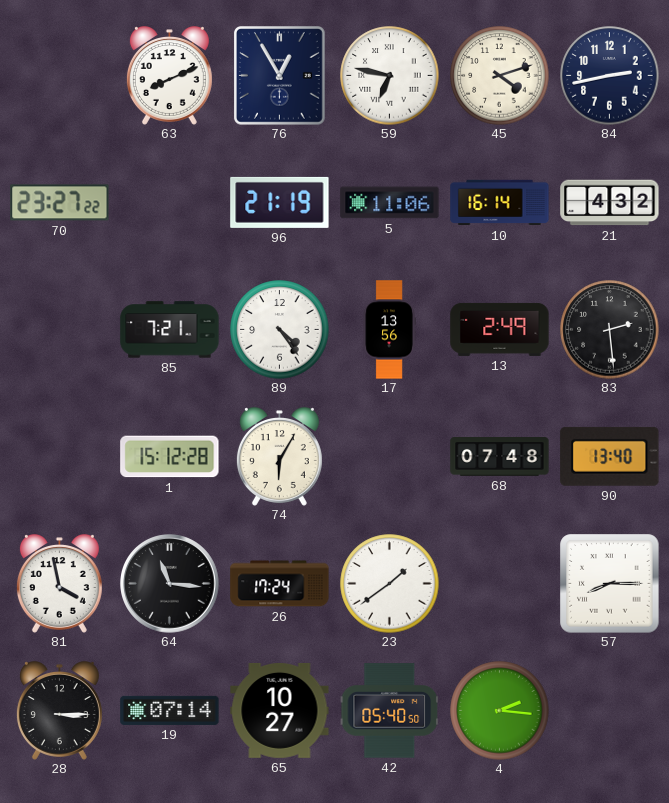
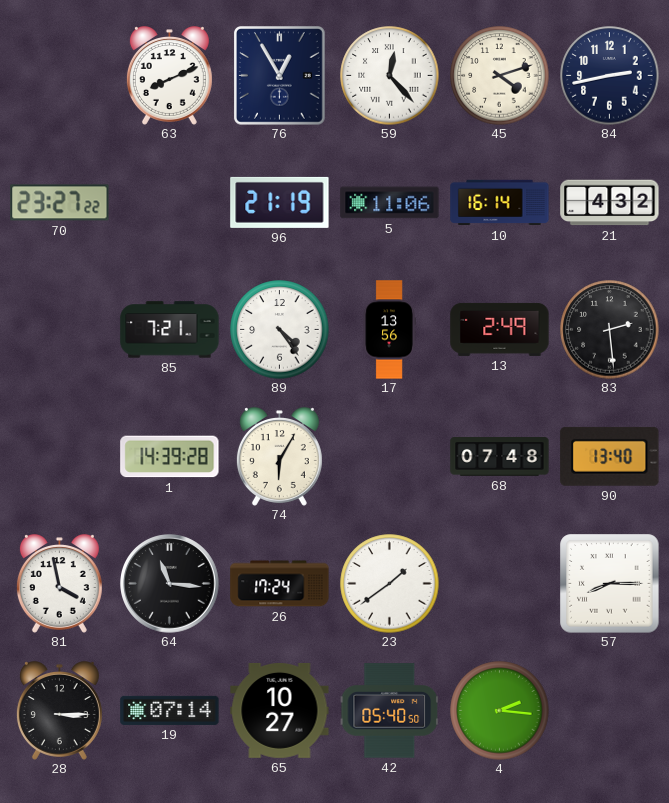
59: 6:47 -> 12:23
1: 15:12 -> 14:39
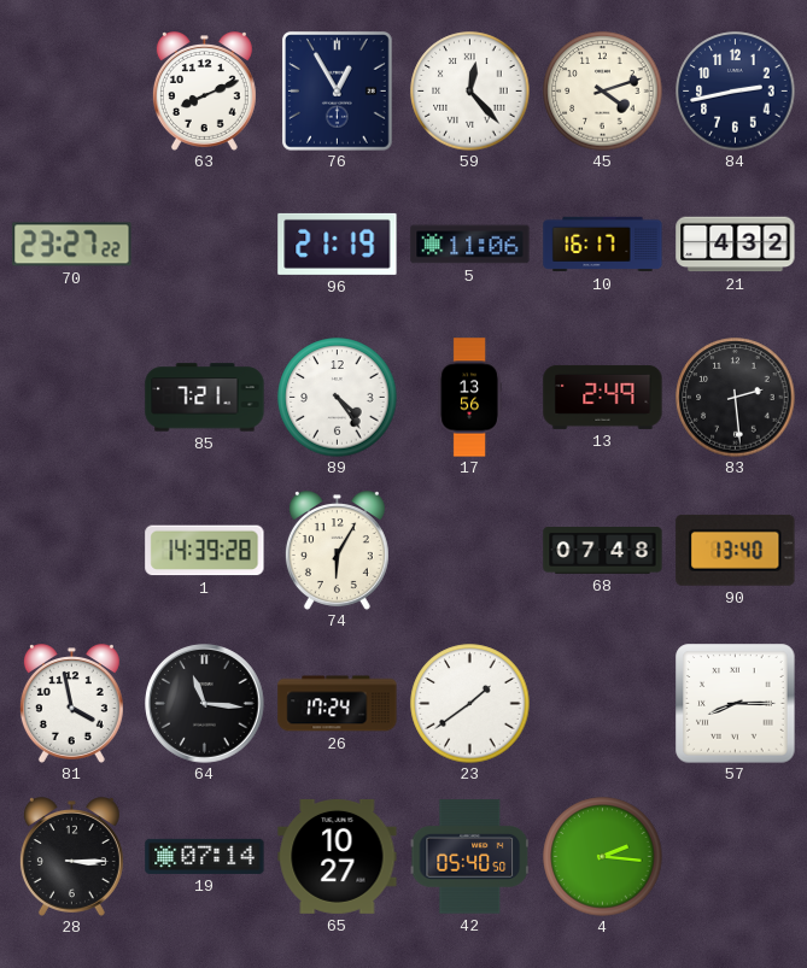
10: 16:14 -> 16:17
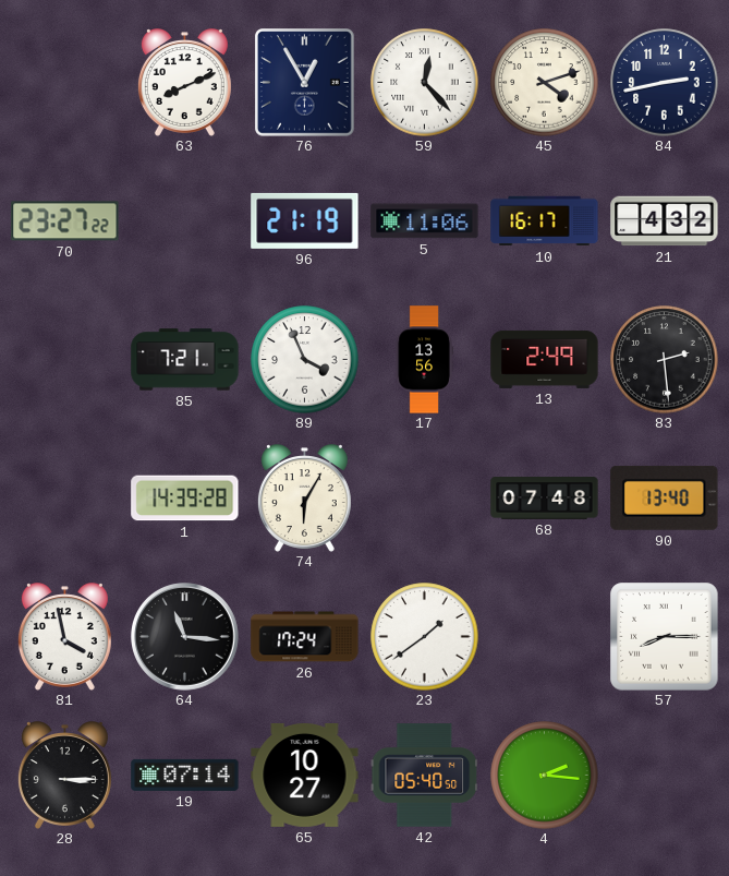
89: 4:24 -> 3:56
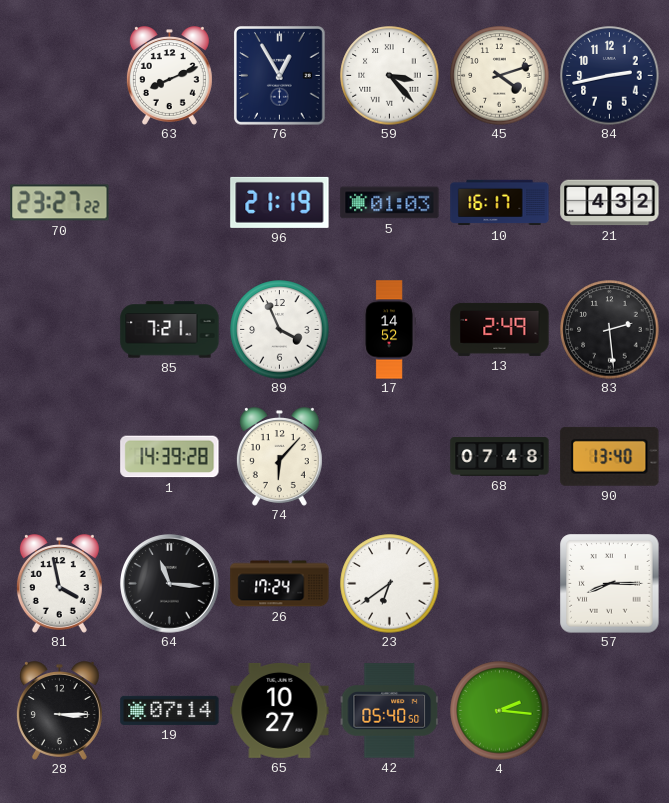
59: 12:23 -> 3:23
5: 11:06 -> 01:03
17: 13:56 -> 14:52
74: 6:05 -> 6:07
23: 1:39 -> 6:39
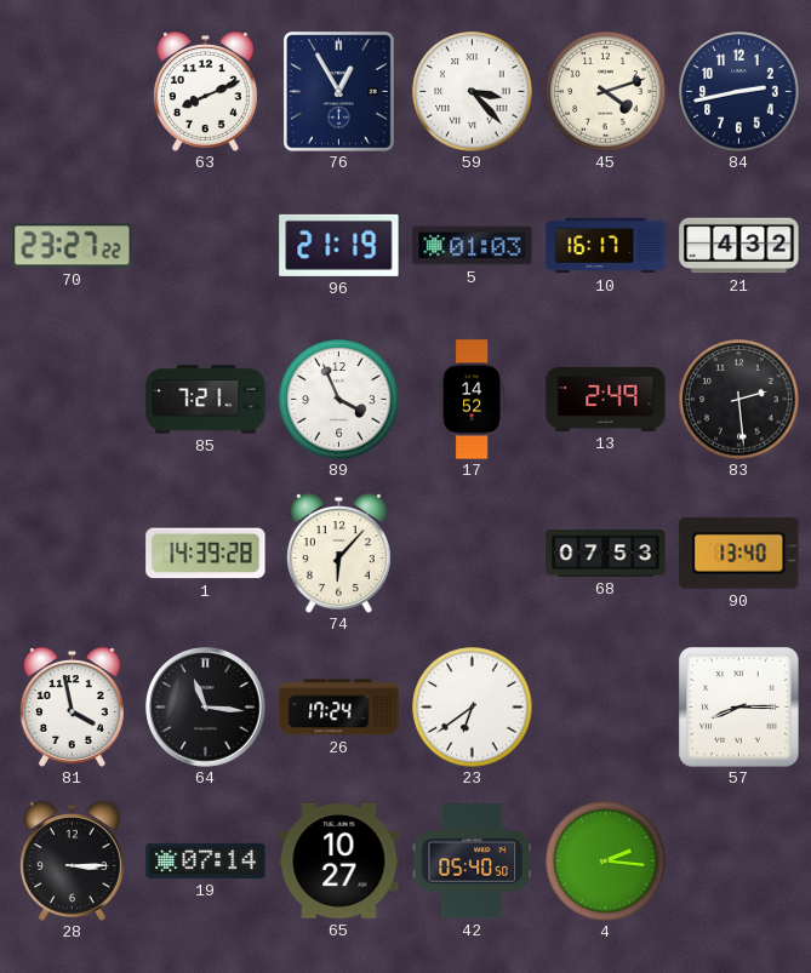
68: 07:48 -> 07:53
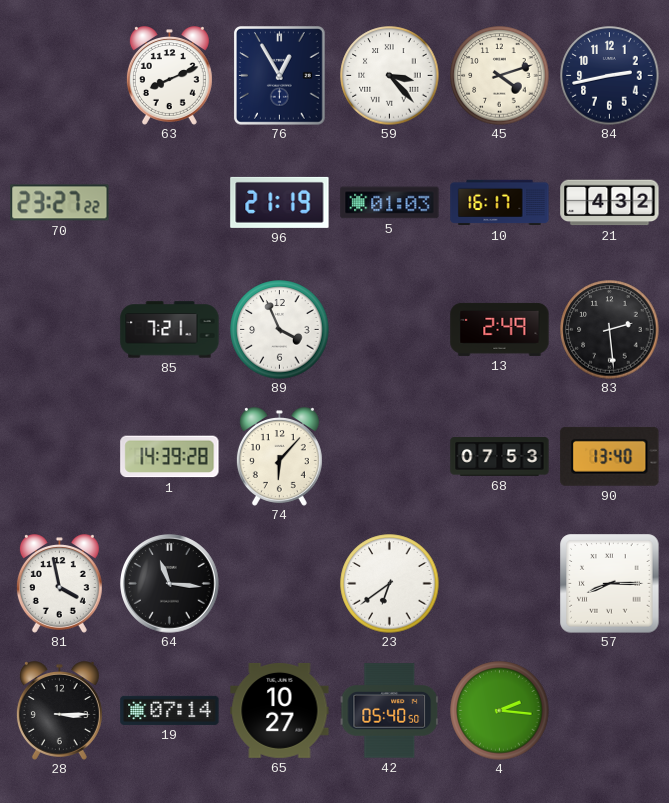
17: 14:52 -> none
26: 17:24 -> none
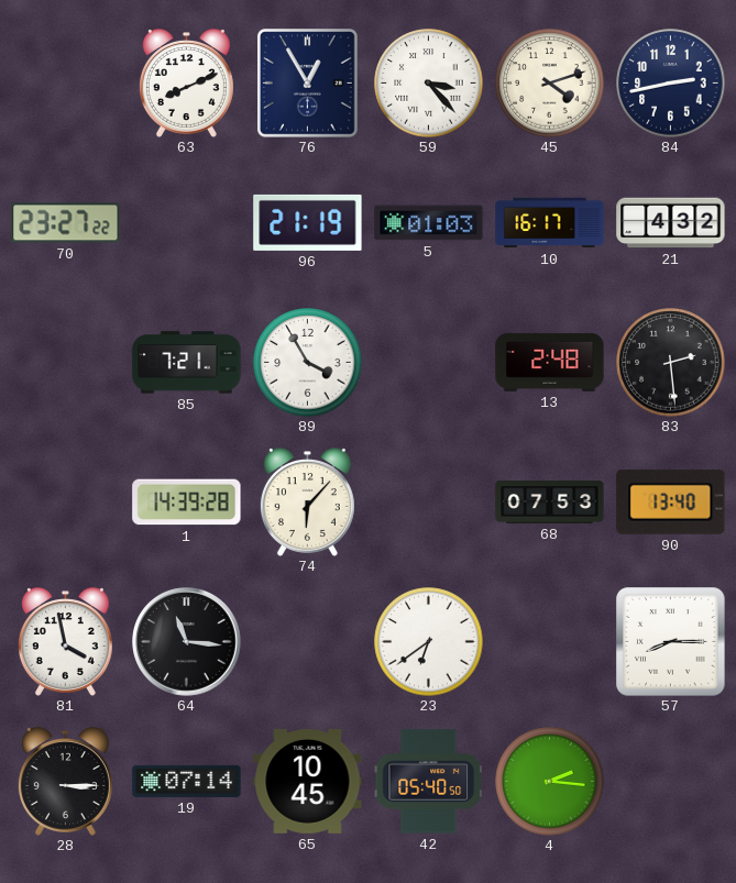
89: 3:56 -> 3:55
13: 2:49 -> 2:48
65: 10:27 -> 10:45
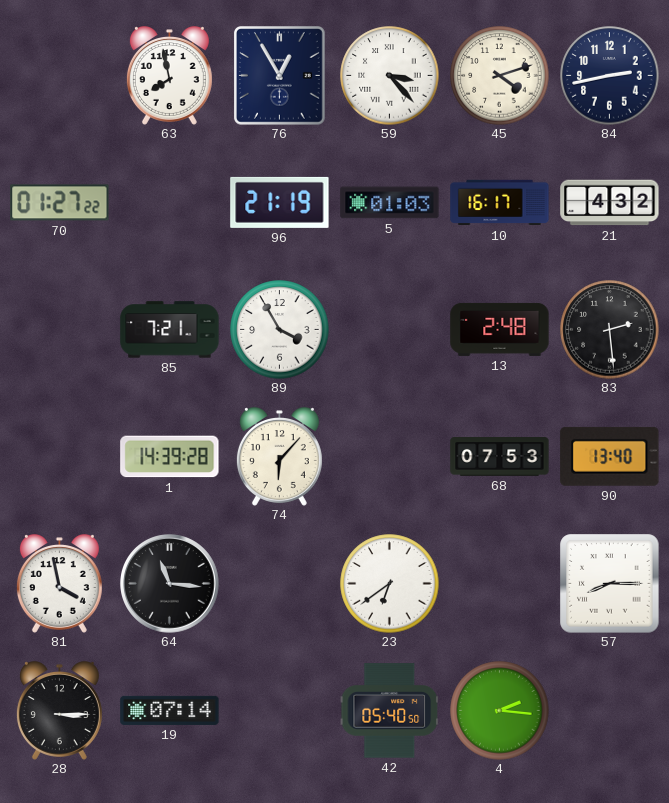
63: 8:11 -> 7:58
70: 23:27 -> 01:27
65: 10:45 -> none
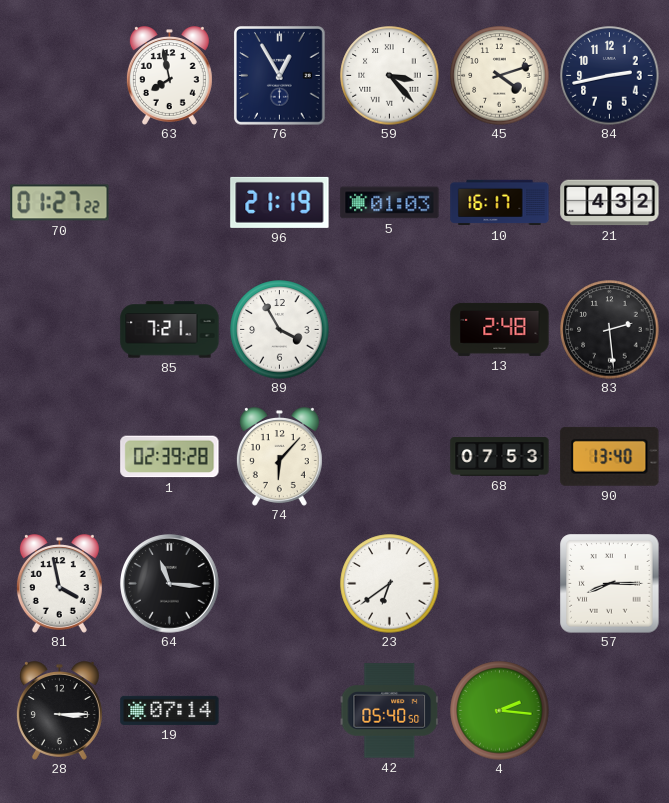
1: 14:39 -> 02:39
